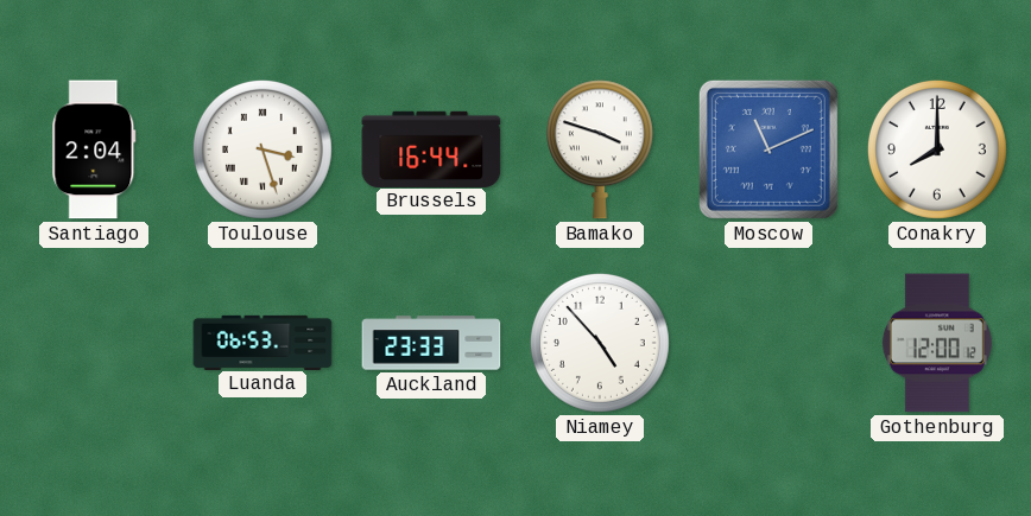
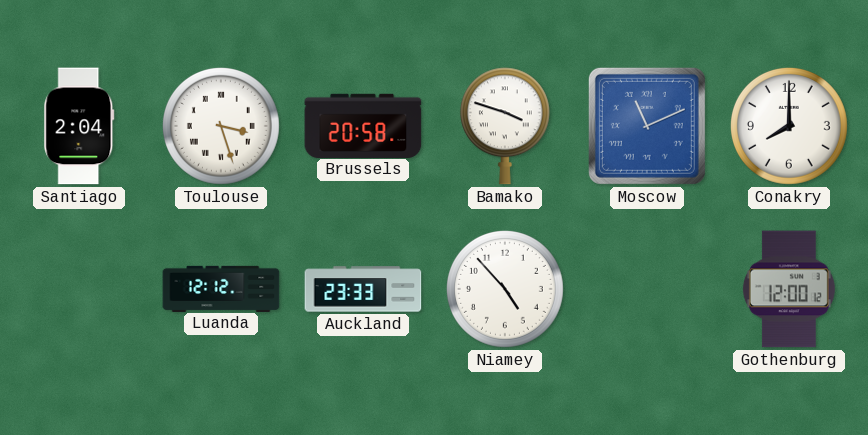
Brussels: 16:44 -> 20:58
Luanda: 06:53 -> 12:12
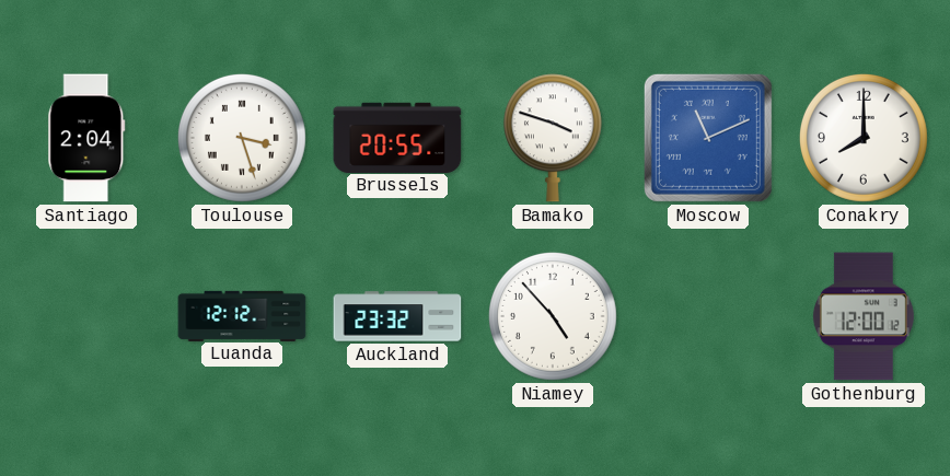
Brussels: 20:58 -> 20:55
Auckland: 23:33 -> 23:32
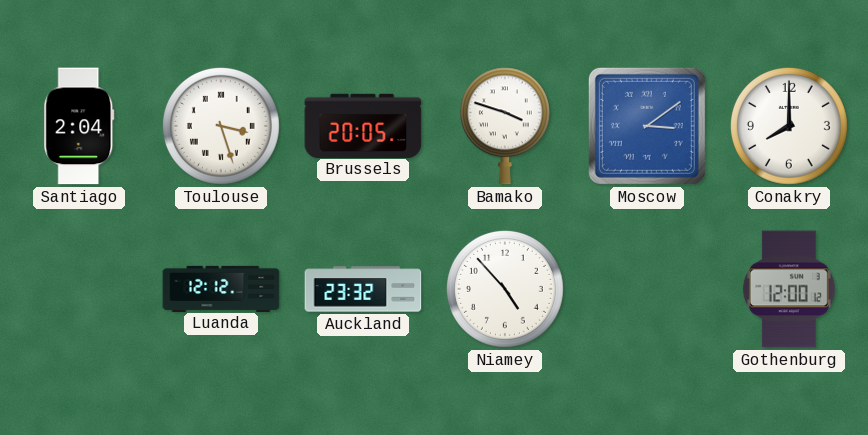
Brussels: 20:55 -> 20:05
Moscow: 11:11 -> 3:09
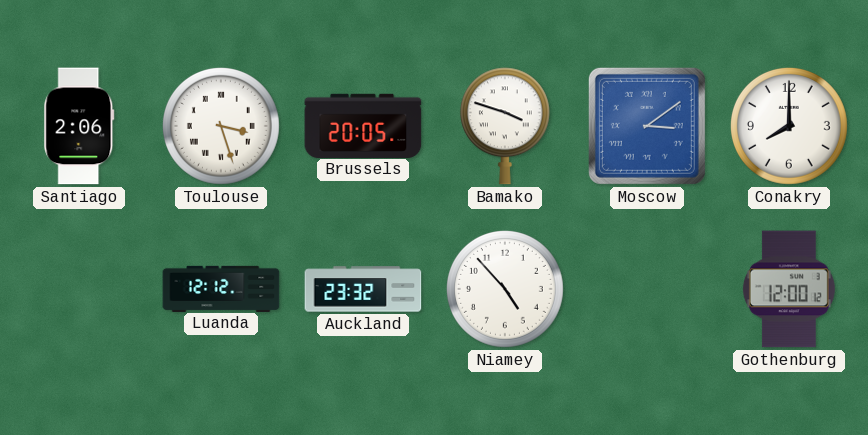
Santiago: 2:04 -> 2:06
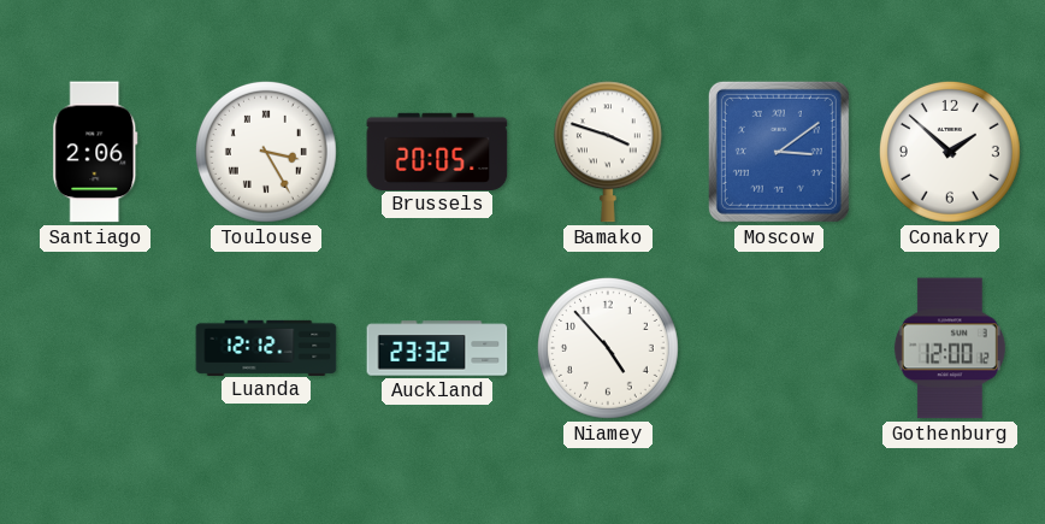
Toulouse: 3:27 -> 3:25
Conakry: 8:00 -> 1:52
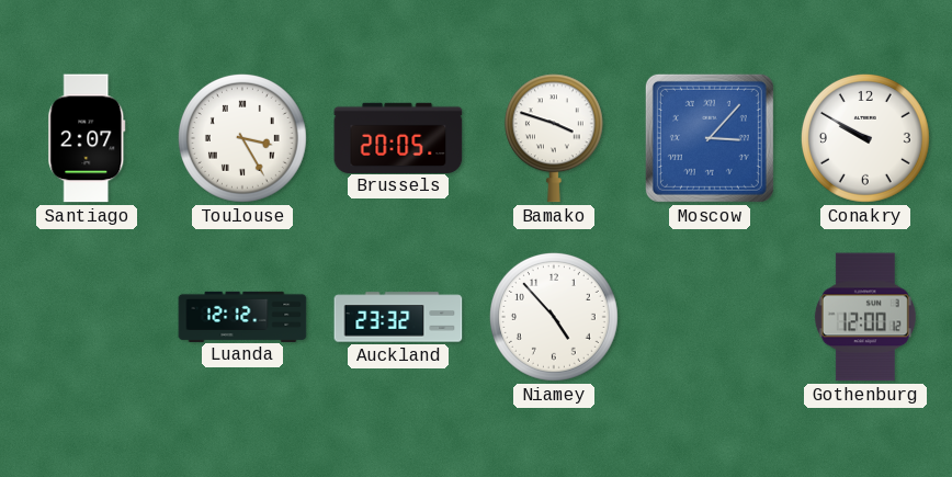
Santiago: 2:06 -> 2:07
Moscow: 3:09 -> 3:07
Conakry: 1:52 -> 9:50
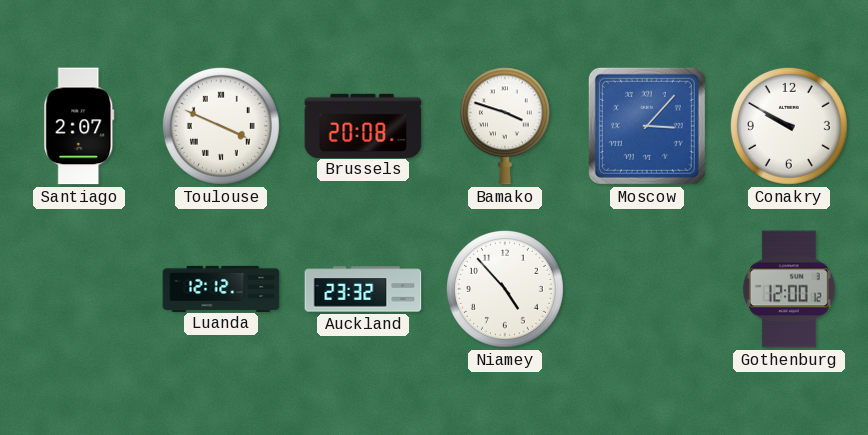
Toulouse: 3:25 -> 3:49
Brussels: 20:05 -> 20:08
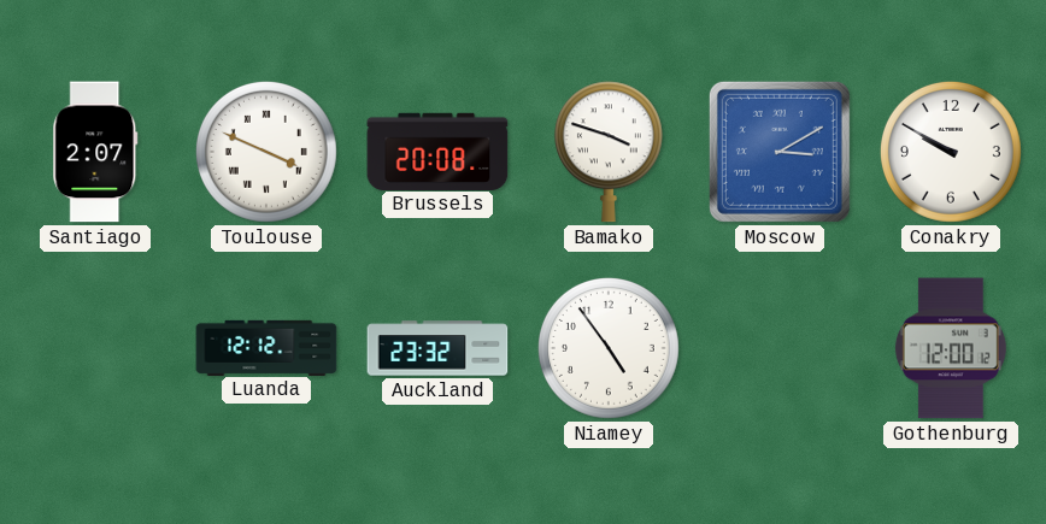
Moscow: 3:07 -> 3:10
Niamey: 4:53 -> 4:54
